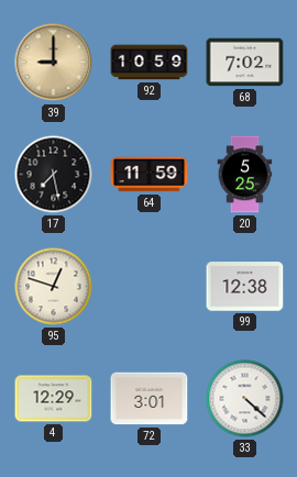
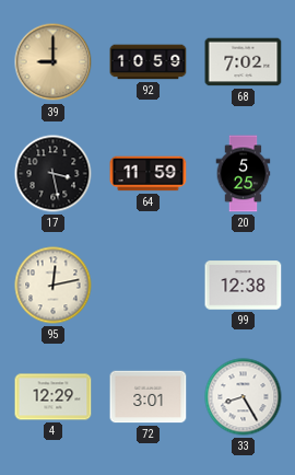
17: 7:28 -> 3:28
95: 12:48 -> 12:13
33: 4:22 -> 8:25
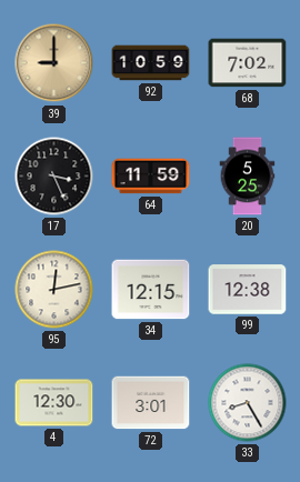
17: 3:28 -> 3:26
34: none -> 12:15
4: 12:29 -> 12:30
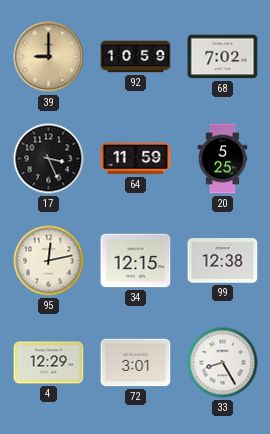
4: 12:30 -> 12:29
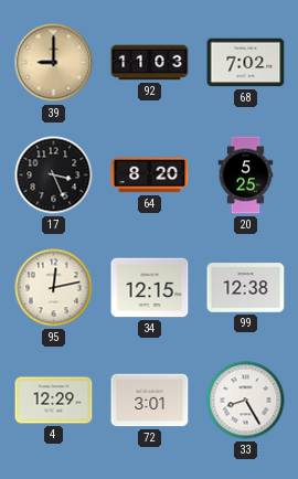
92: 10:59 -> 11:03
64: 11:59 -> 8:20
